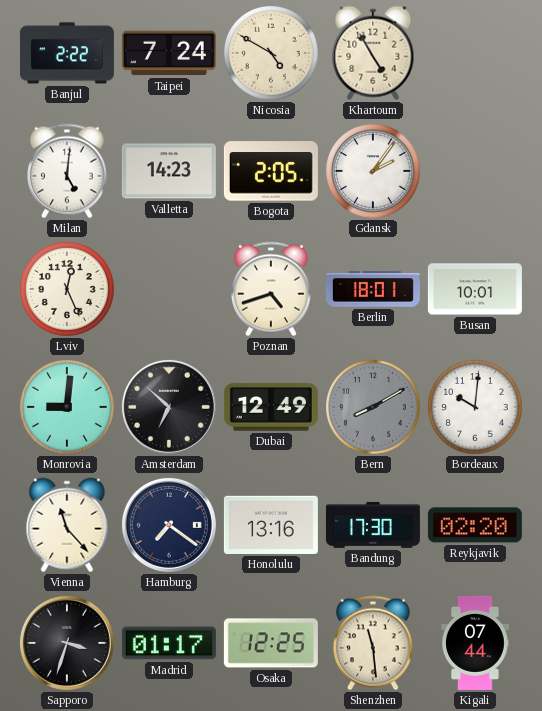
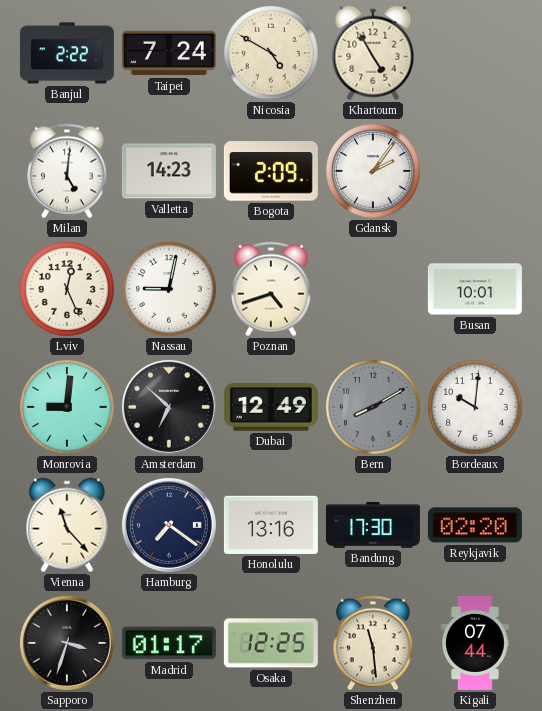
Bogota: 2:05 -> 2:09
Nassau: none -> 9:02
Berlin: 18:01 -> none
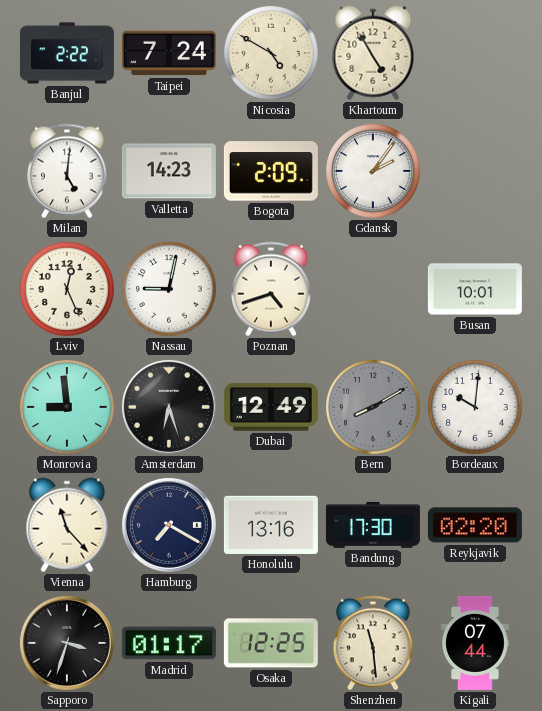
Monrovia: 9:01 -> 8:59
Amsterdam: 6:52 -> 6:27
Hamburg: 7:21 -> 7:20
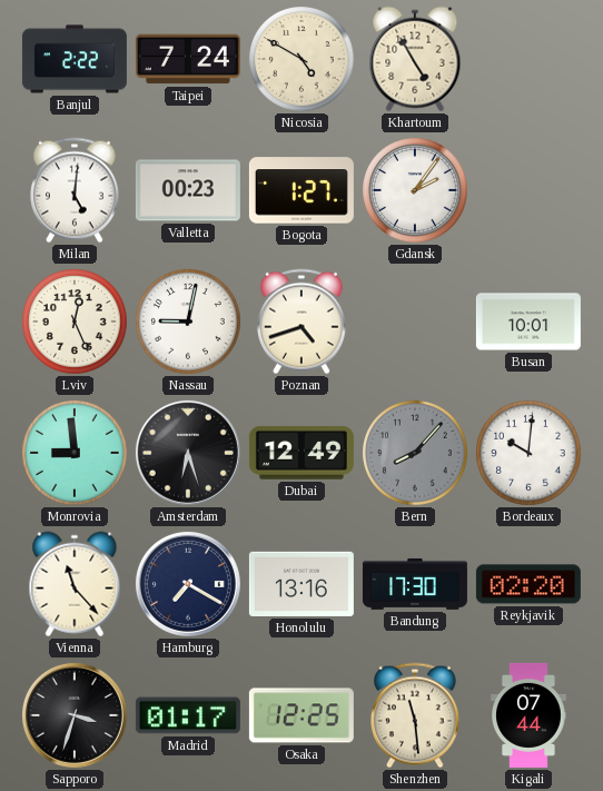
Valletta: 14:23 -> 00:23
Bogota: 2:09 -> 1:27
Bern: 8:10 -> 8:07
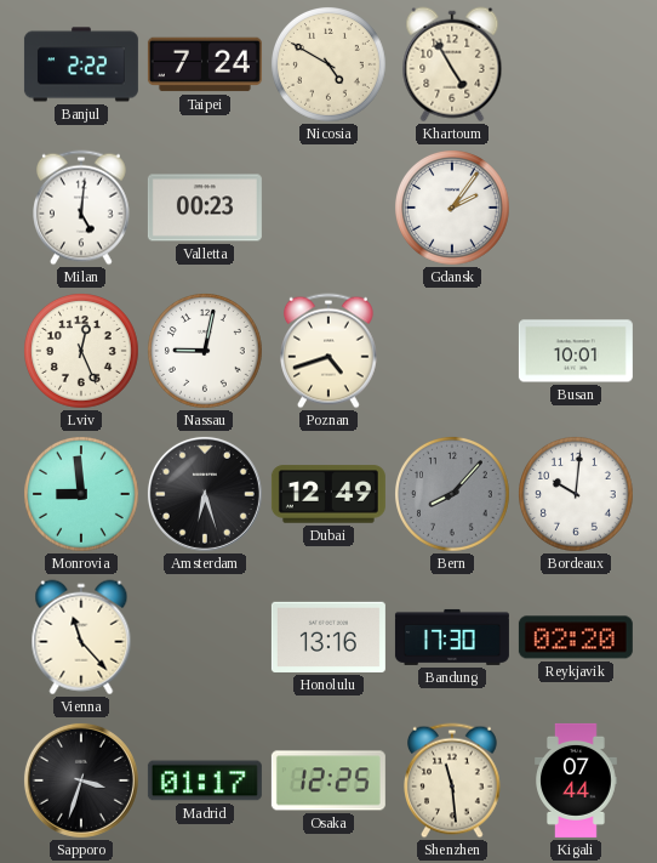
Bogota: 1:27 -> none
Hamburg: 7:20 -> none
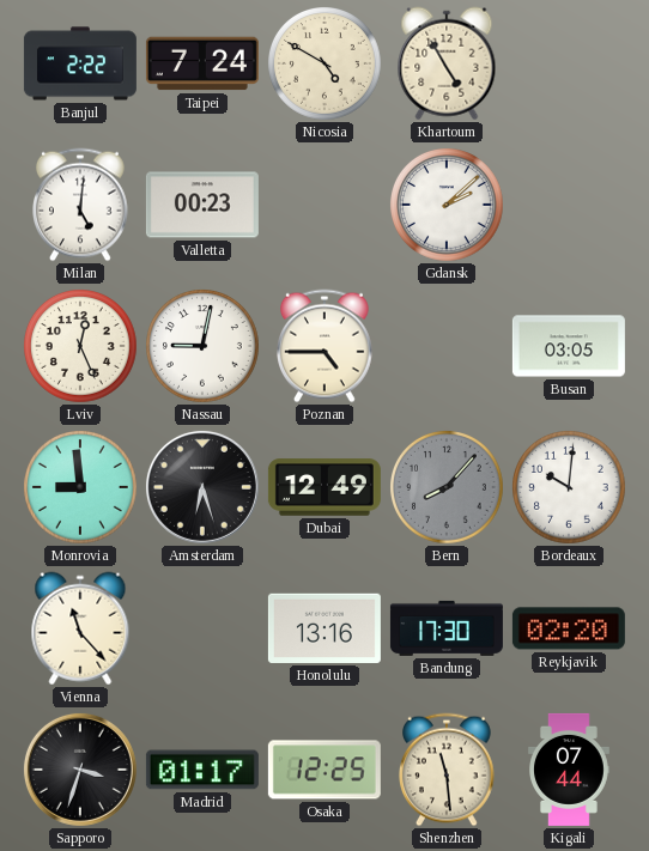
Gdansk: 2:06 -> 2:08
Poznan: 4:42 -> 4:45
Busan: 10:01 -> 03:05
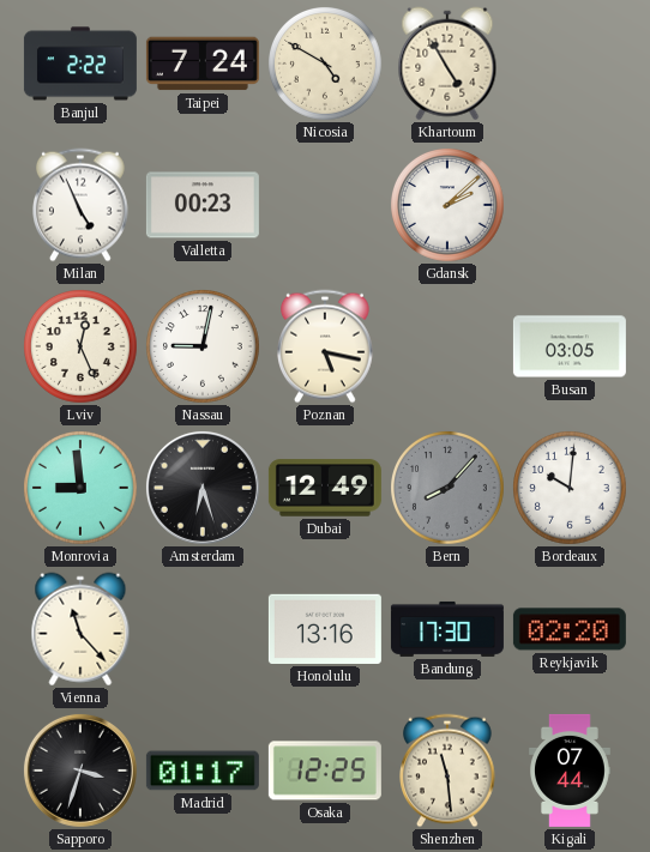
Milan: 5:01 -> 4:56
Poznan: 4:45 -> 5:17
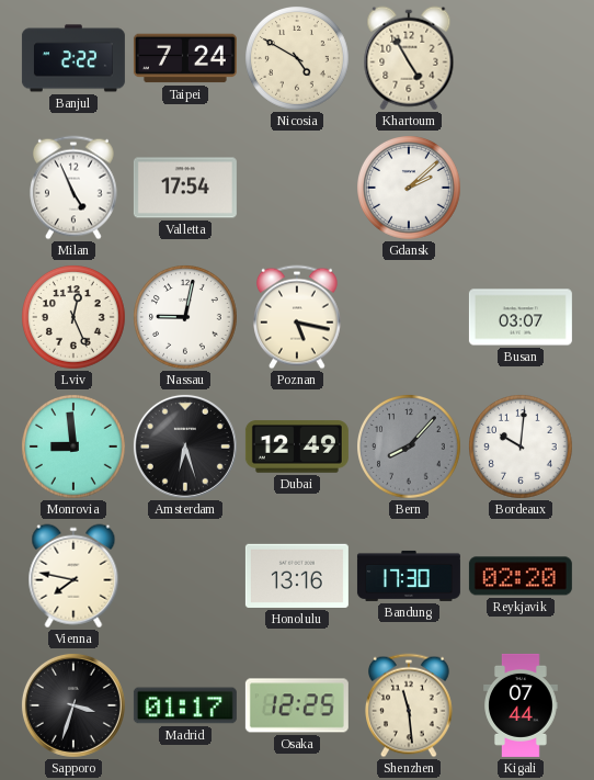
Valletta: 00:23 -> 17:54
Busan: 03:05 -> 03:07
Vienna: 11:23 -> 7:47
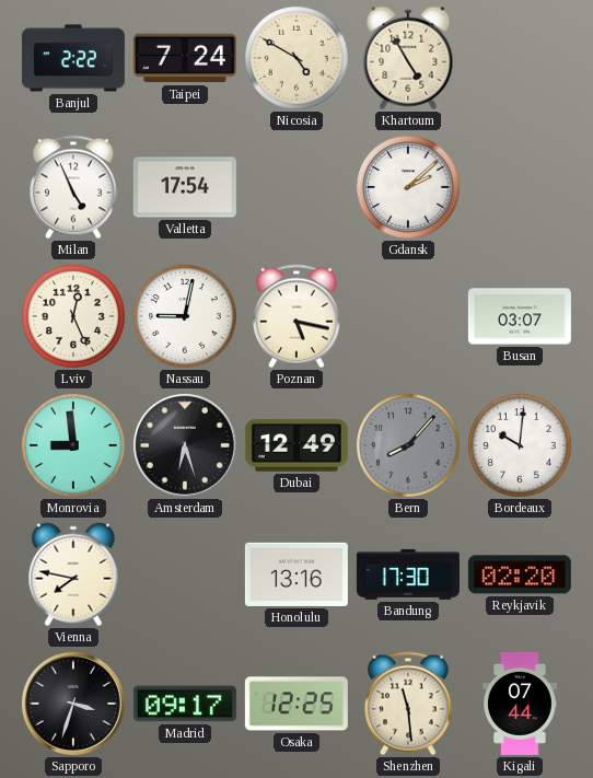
Madrid: 01:17 -> 09:17
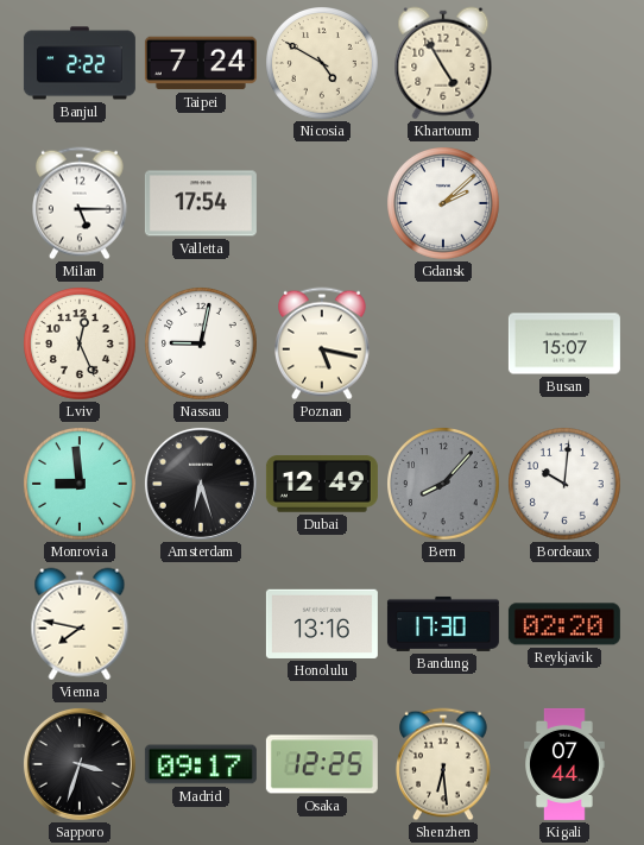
Milan: 4:56 -> 5:15
Busan: 03:07 -> 15:07
Shenzhen: 11:29 -> 6:29
